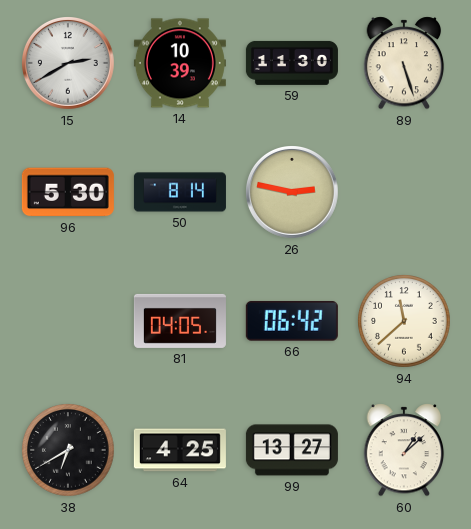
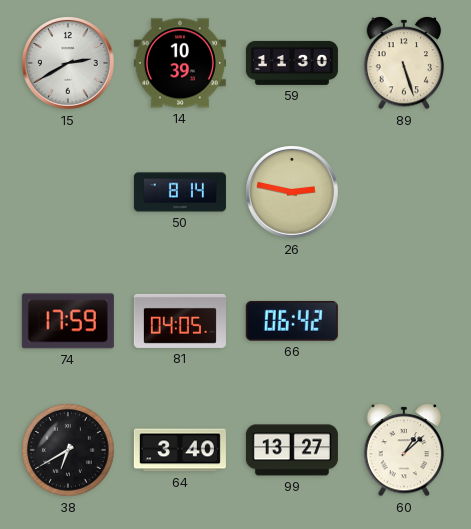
96: 5:30 -> none
74: none -> 17:59
94: 11:38 -> none
64: 4:25 -> 3:40
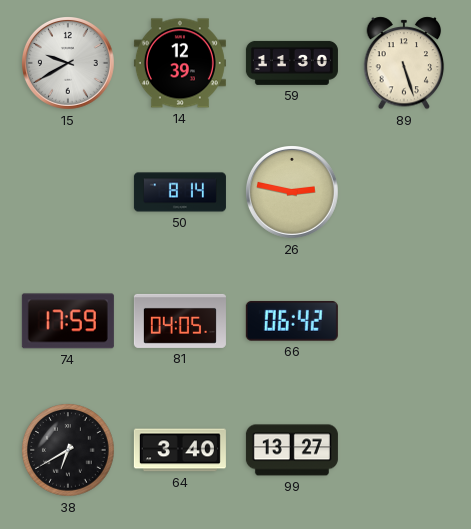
15: 2:40 -> 9:40
14: 10:39 -> 12:39
60: 1:08 -> none
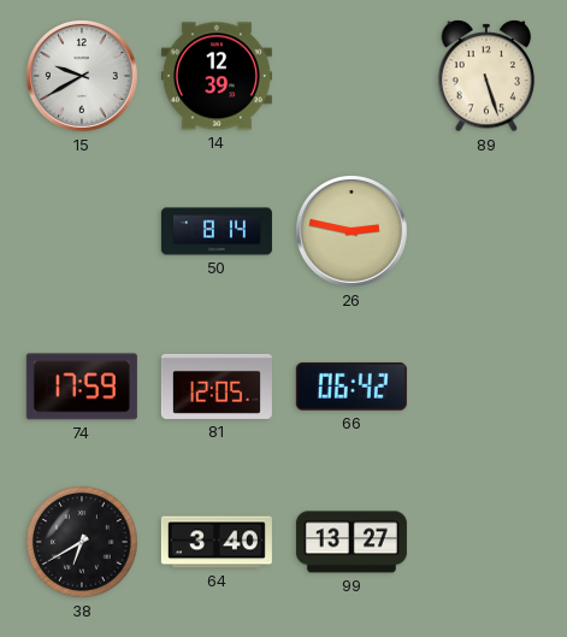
59: 11:30 -> none
81: 04:05 -> 12:05
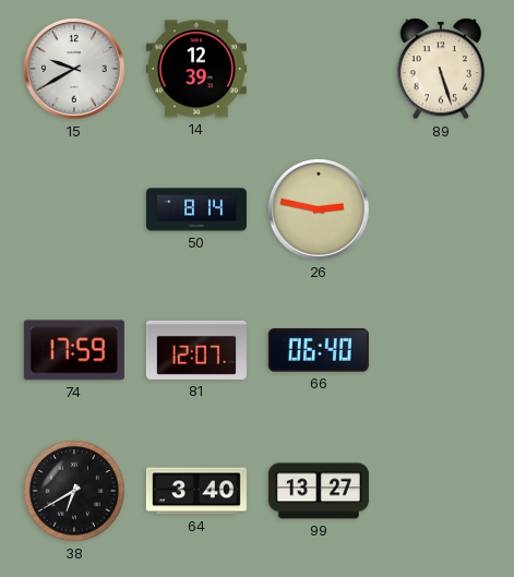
81: 12:05 -> 12:07
66: 06:42 -> 06:40
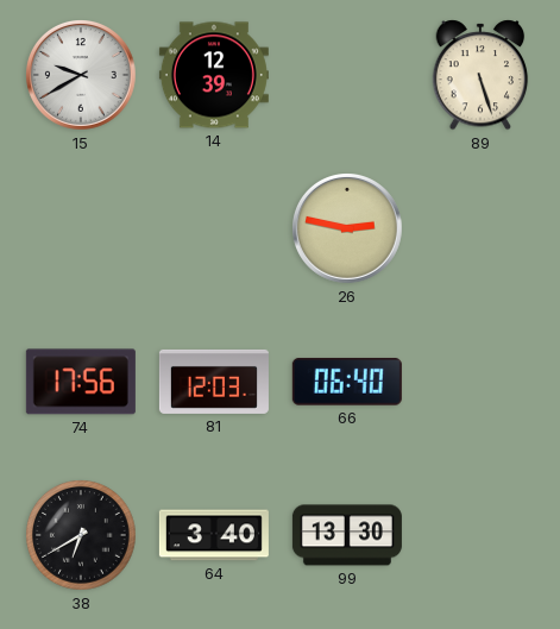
50: 8:14 -> none
74: 17:59 -> 17:56
81: 12:07 -> 12:03
99: 13:27 -> 13:30
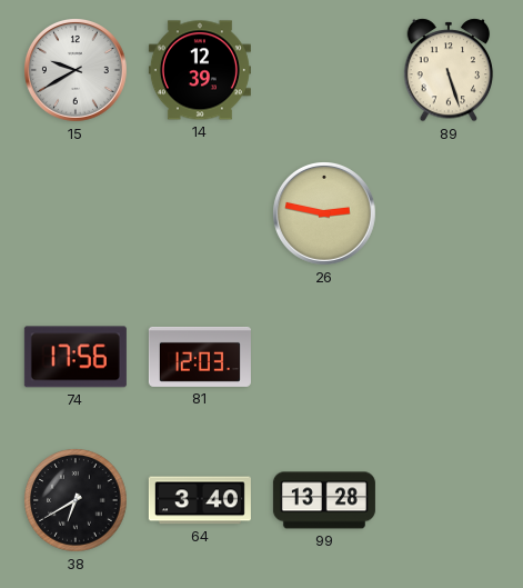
66: 06:40 -> none
99: 13:30 -> 13:28
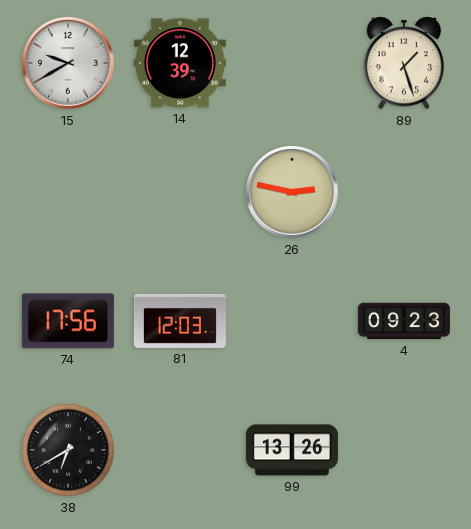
89: 5:27 -> 1:27
4: none -> 09:23
64: 3:40 -> none
99: 13:28 -> 13:26
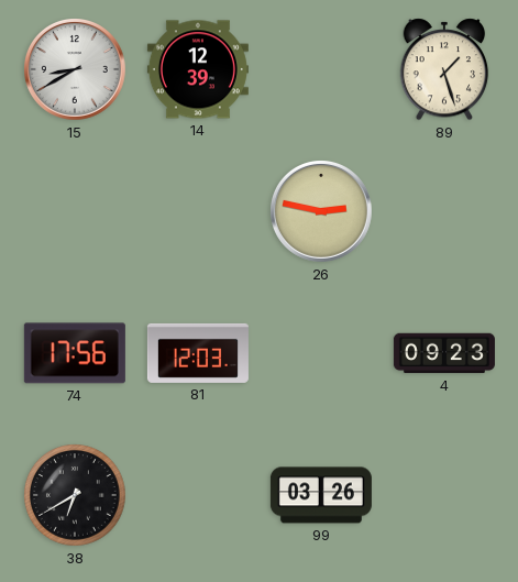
15: 9:40 -> 8:40
99: 13:26 -> 03:26
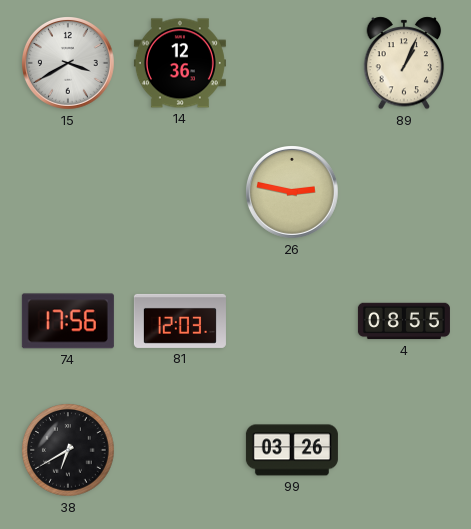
15: 8:40 -> 3:40
14: 12:39 -> 12:36
89: 1:27 -> 1:04
4: 09:23 -> 08:55
